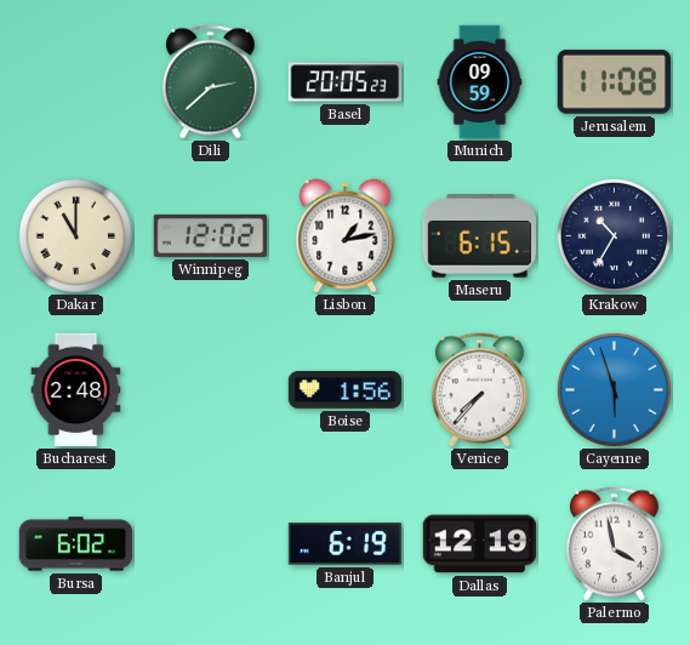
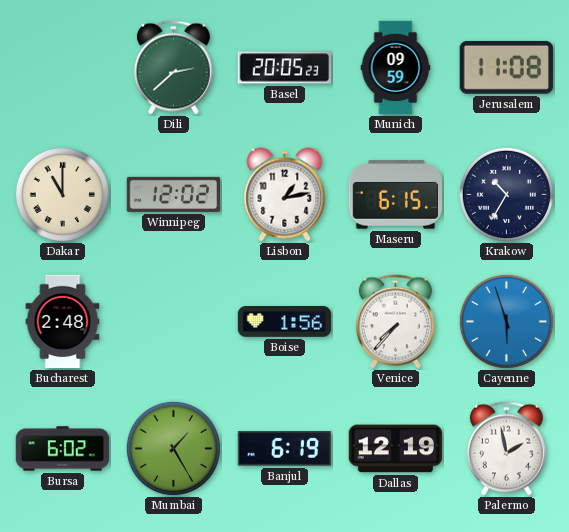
Mumbai: none -> 1:25
Palermo: 3:58 -> 1:58
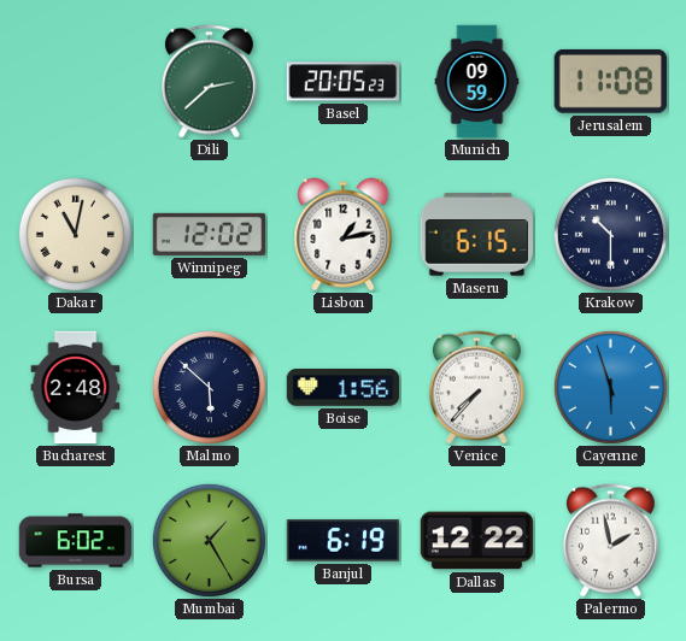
Dakar: 11:00 -> 11:02
Krakow: 10:35 -> 10:30
Malmo: none -> 5:52
Dallas: 12:19 -> 12:22
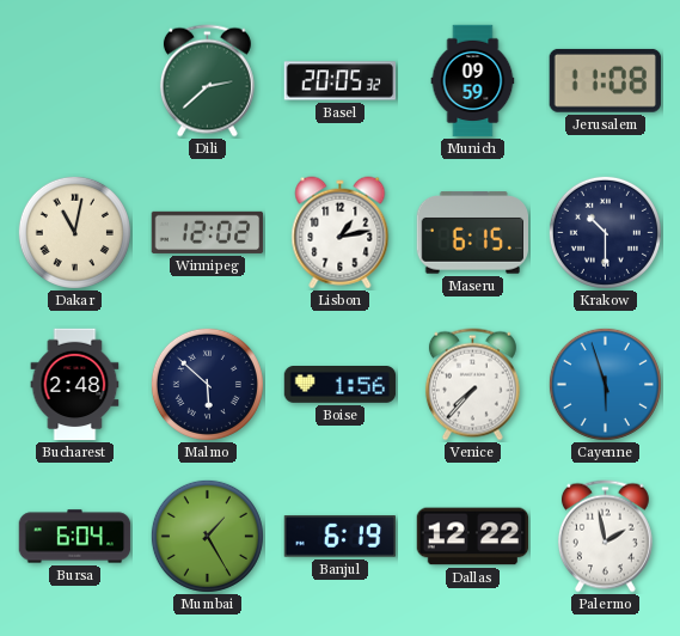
Basel: 20:05:23 -> 20:05:32
Bursa: 6:02 -> 6:04
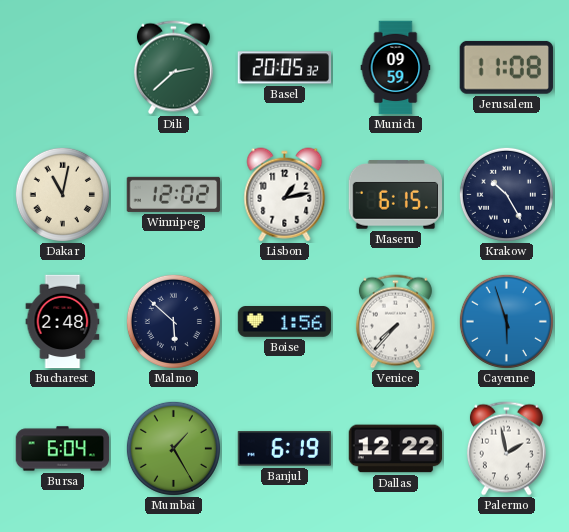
Krakow: 10:30 -> 10:25
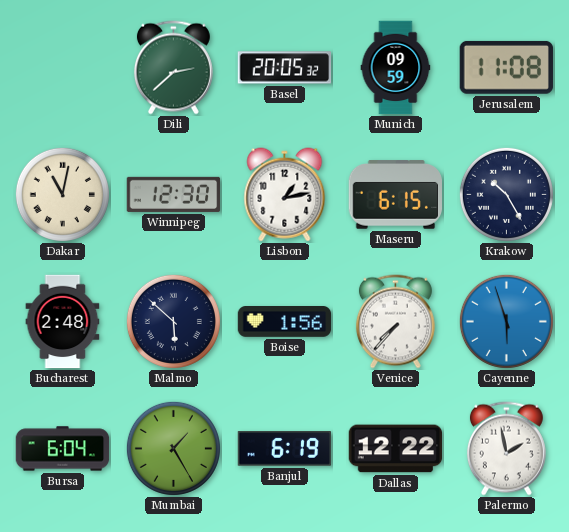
Winnipeg: 12:02 -> 12:30
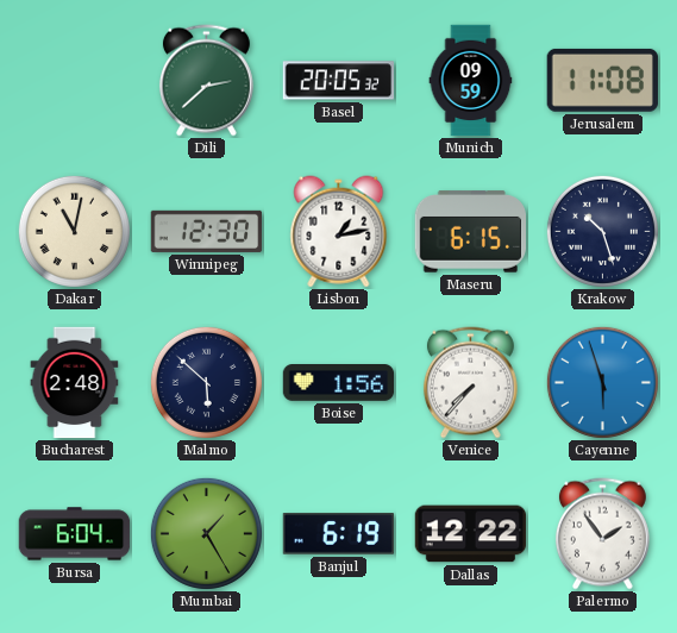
Krakow: 10:25 -> 10:27
Palermo: 1:58 -> 1:54
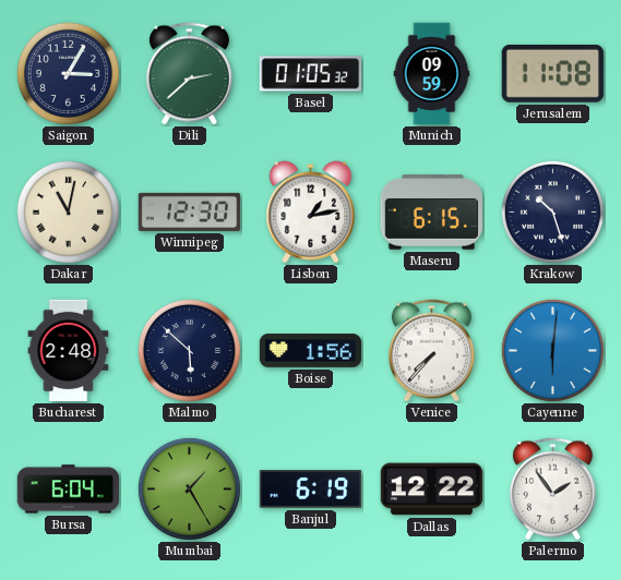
Saigon: none -> 3:05
Basel: 20:05 -> 01:05
Cayenne: 5:57 -> 6:01
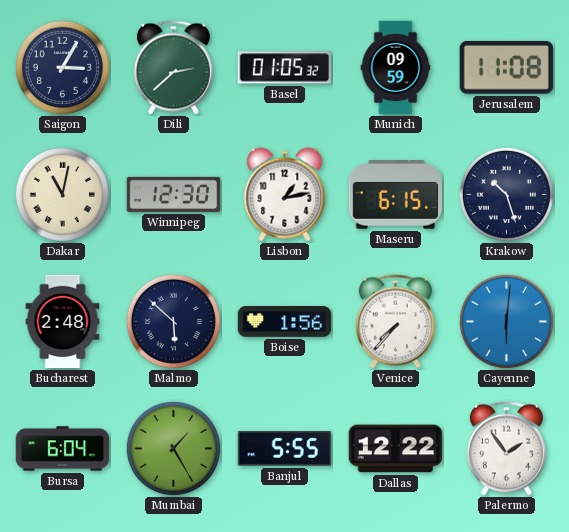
Banjul: 6:19 -> 5:55
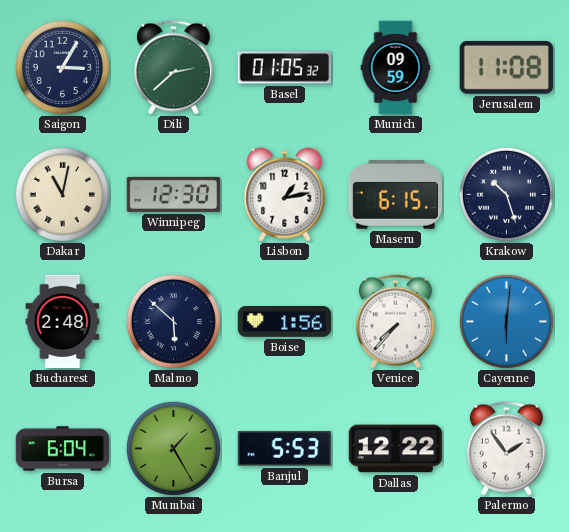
Banjul: 5:55 -> 5:53
